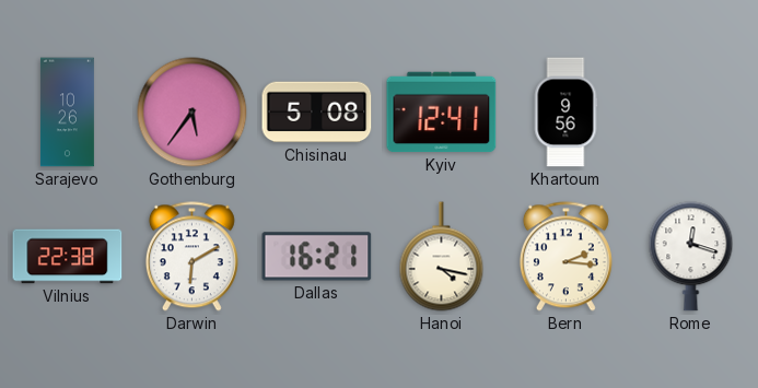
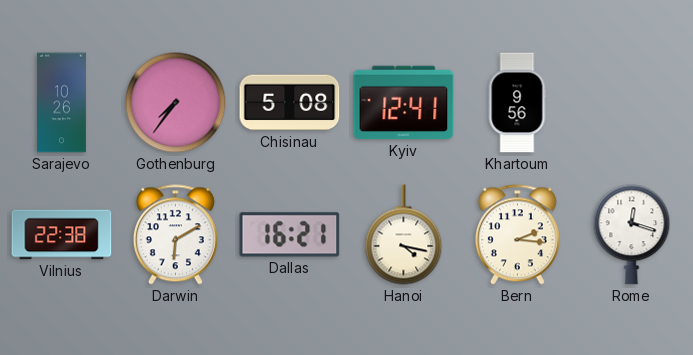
Gothenburg: 5:36 -> 7:36
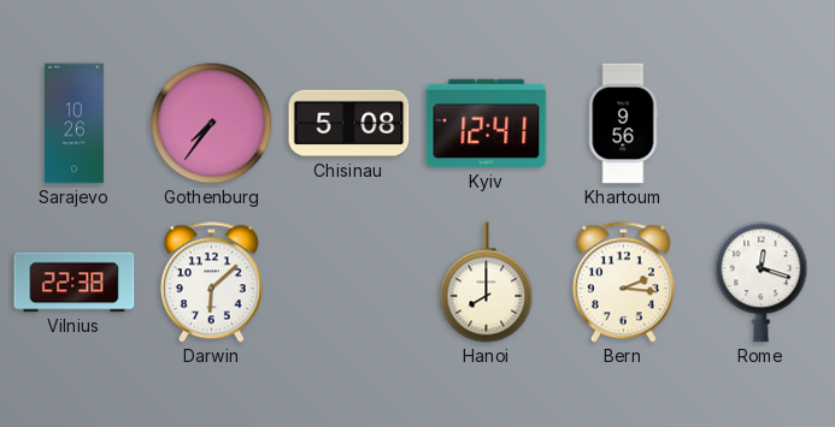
Darwin: 6:10 -> 6:08
Dallas: 16:21 -> none
Hanoi: 4:17 -> 8:00
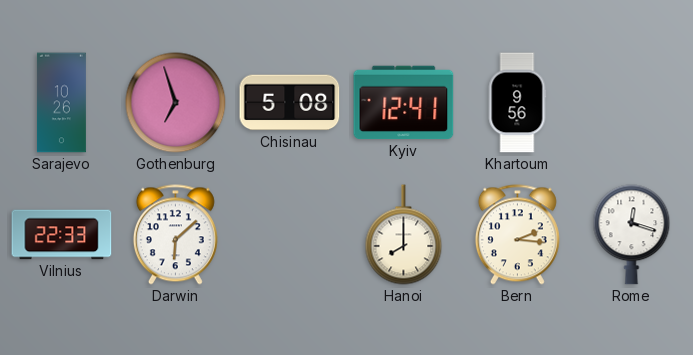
Gothenburg: 7:36 -> 6:57
Vilnius: 22:38 -> 22:33
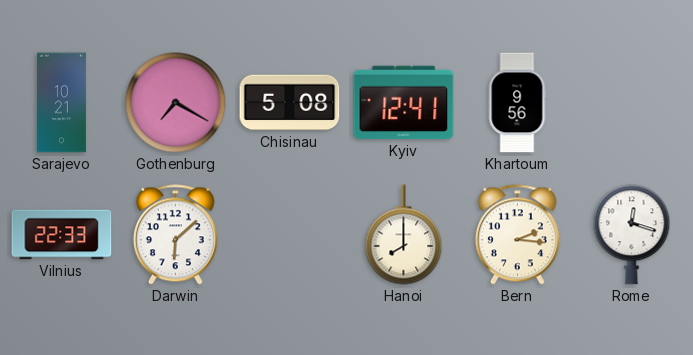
Sarajevo: 10:26 -> 10:21
Gothenburg: 6:57 -> 7:20
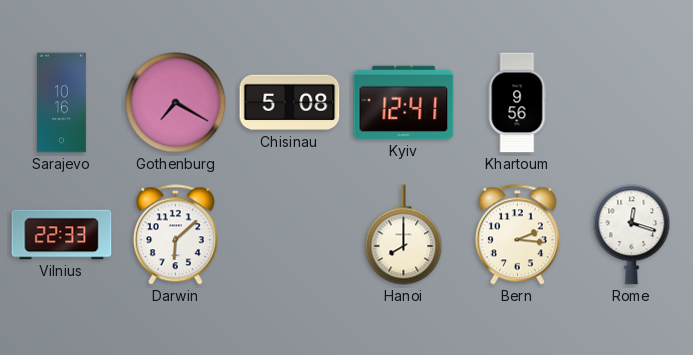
Sarajevo: 10:21 -> 10:16
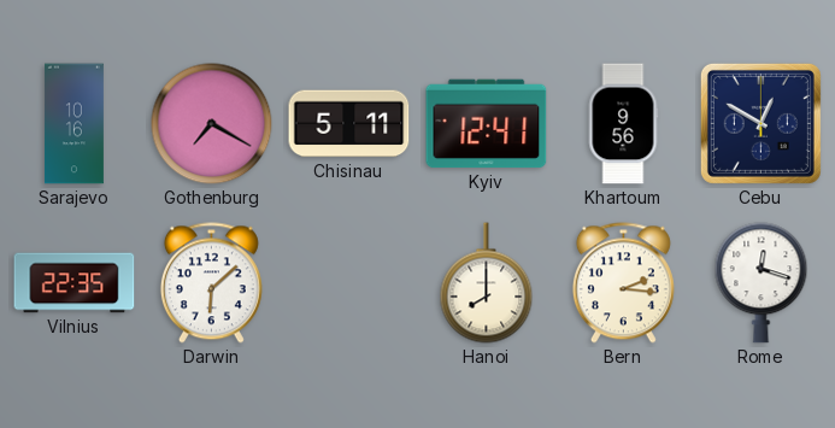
Chisinau: 5:08 -> 5:11
Cebu: none -> 12:50
Vilnius: 22:33 -> 22:35
